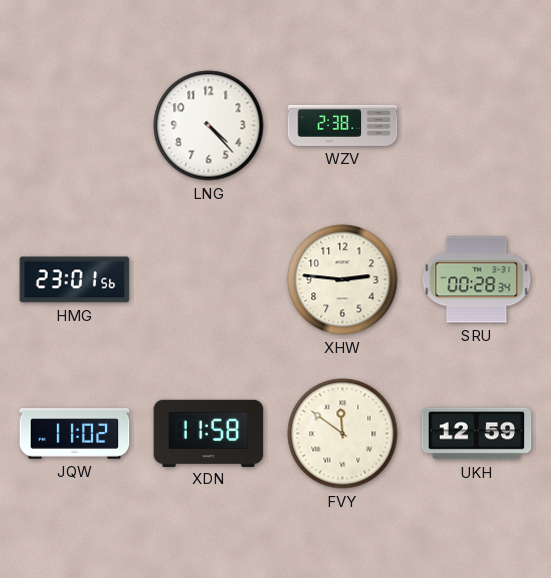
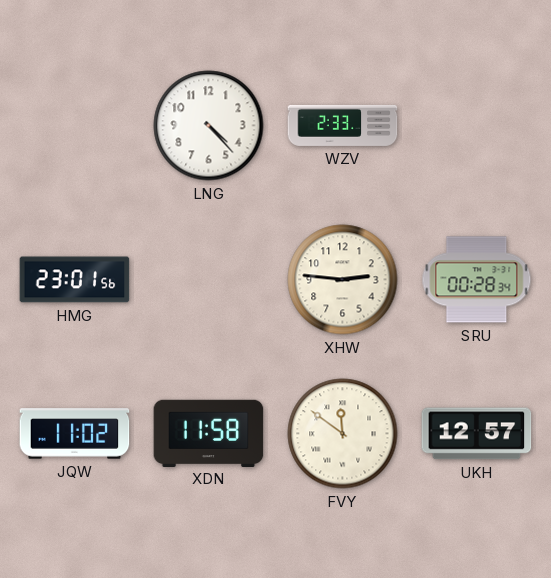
WZV: 2:38 -> 2:33
UKH: 12:59 -> 12:57
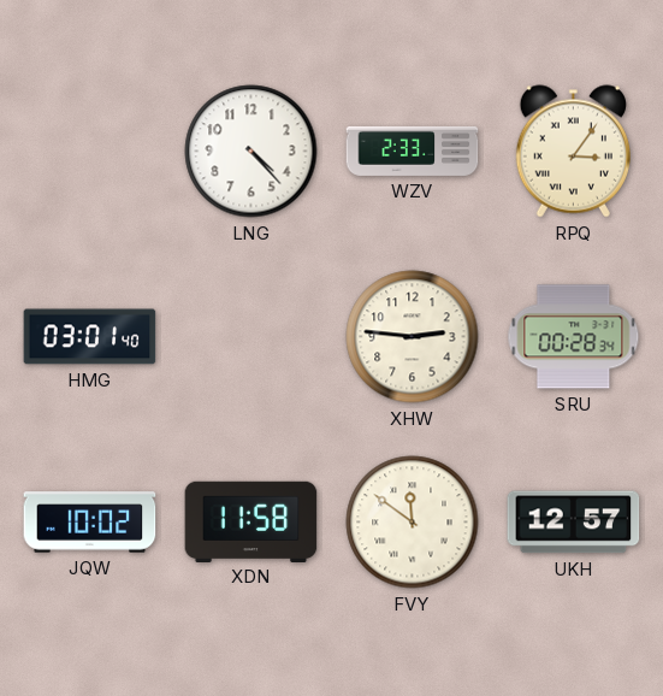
RPQ: none -> 3:06
HMG: 23:01 -> 03:01
JQW: 11:02 -> 10:02
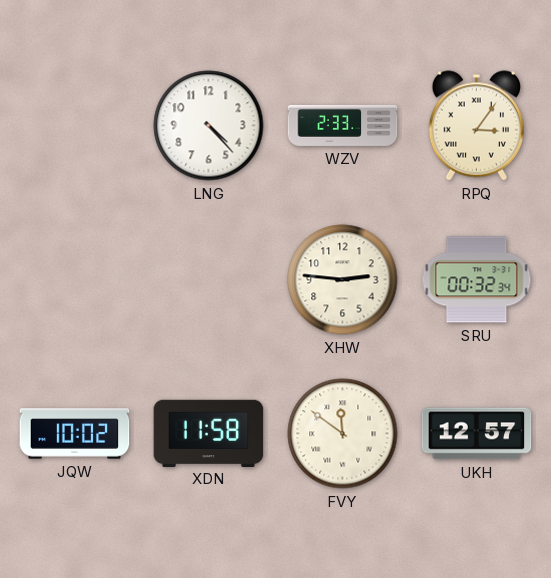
HMG: 03:01 -> none
SRU: 00:28 -> 00:32
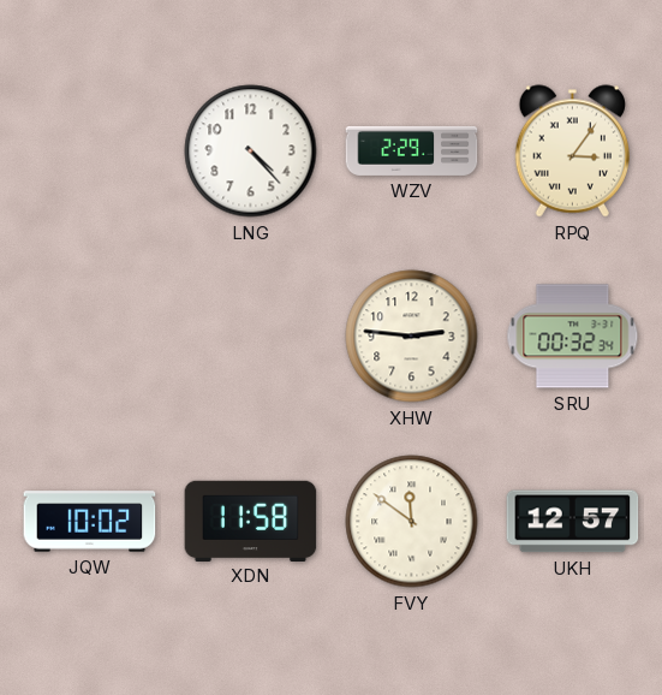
WZV: 2:33 -> 2:29
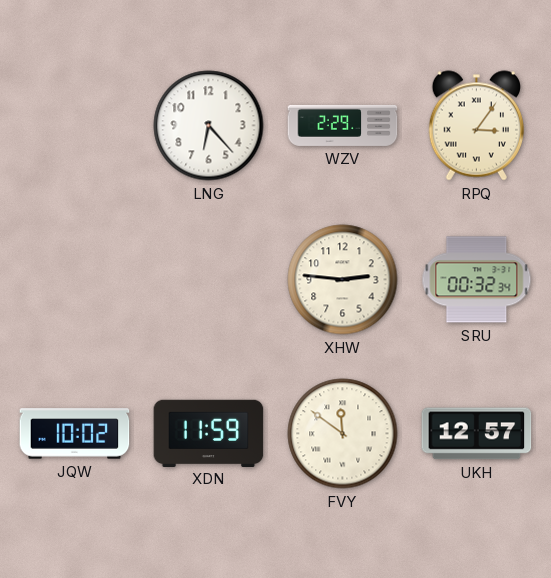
LNG: 4:23 -> 6:23
XDN: 11:58 -> 11:59
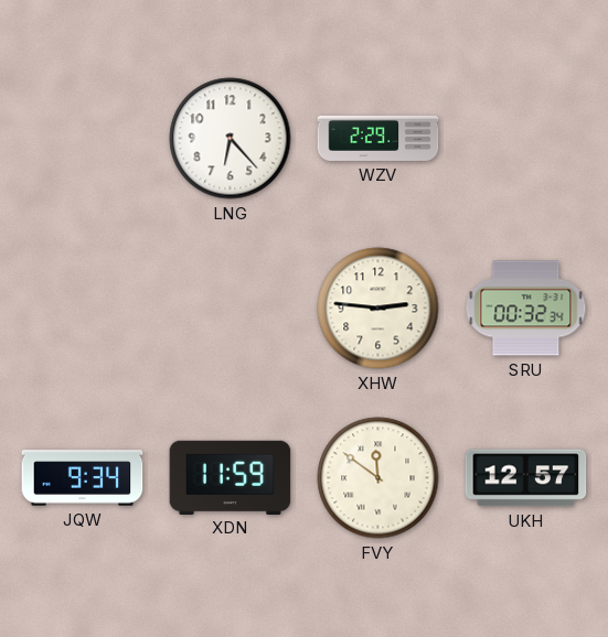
RPQ: 3:06 -> none
JQW: 10:02 -> 9:34
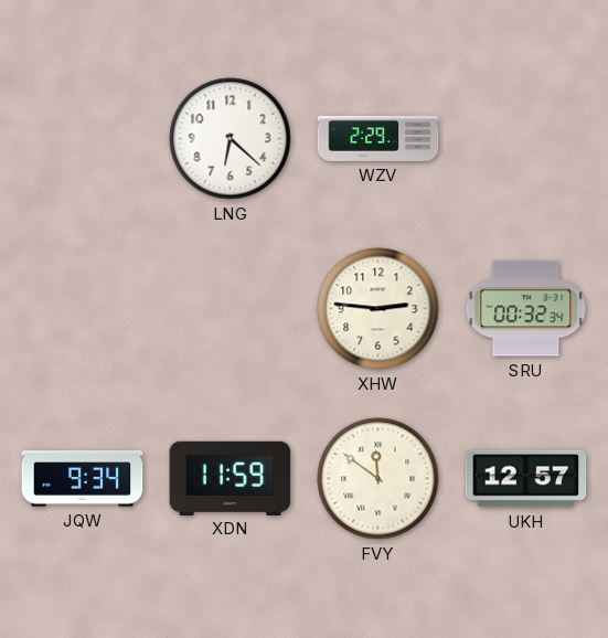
LNG: 6:23 -> 6:22
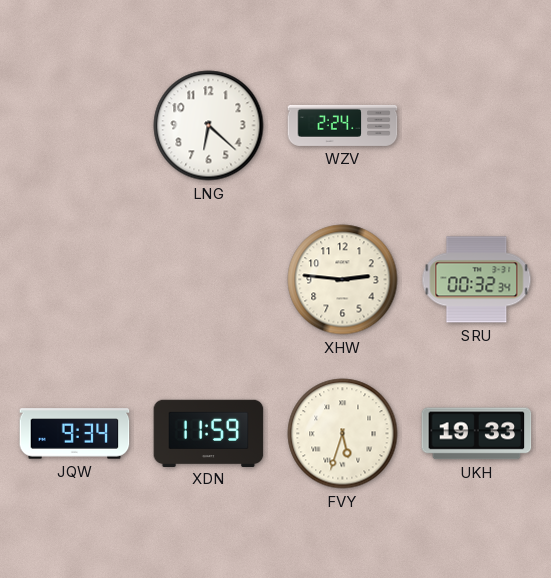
WZV: 2:29 -> 2:24
FVY: 11:51 -> 5:33
UKH: 12:57 -> 19:33
